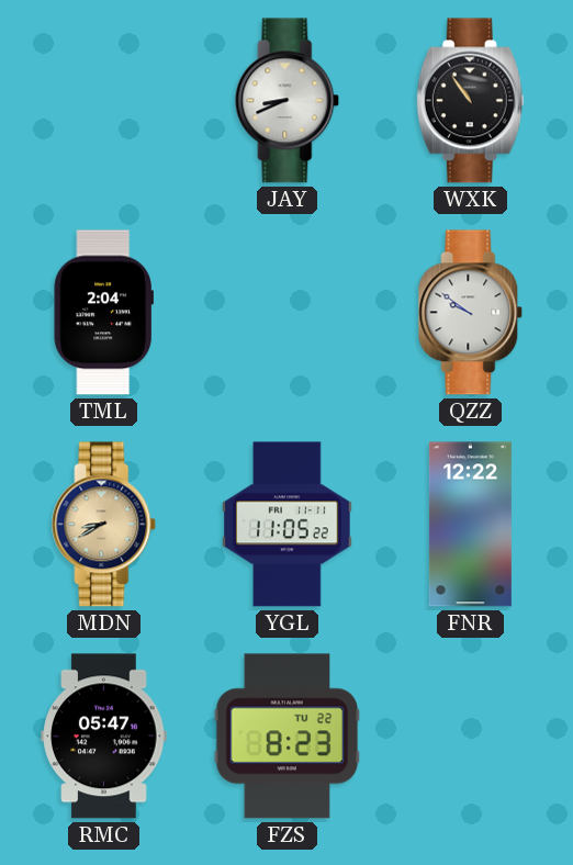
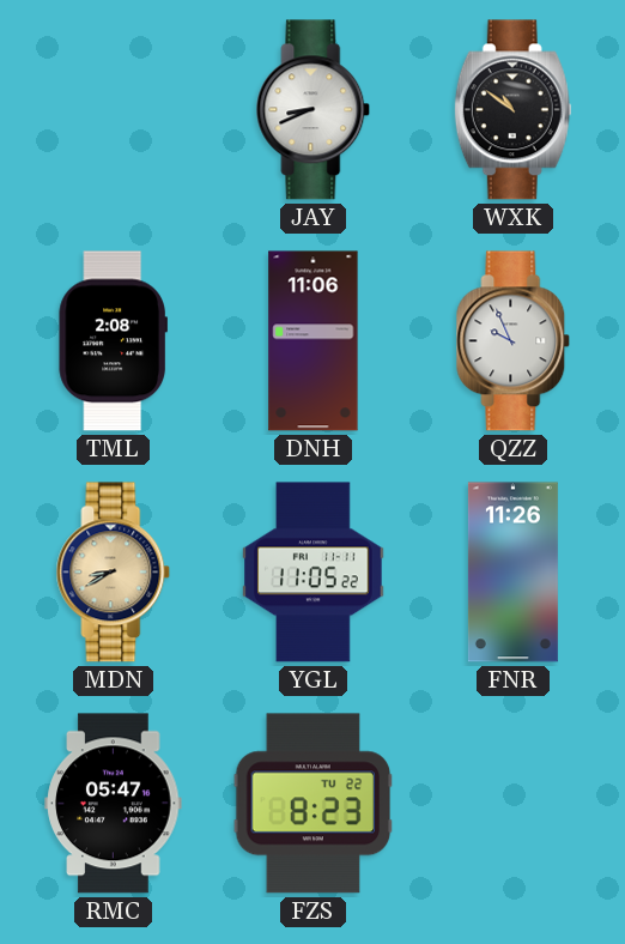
WXK: 10:54 -> 10:51
TML: 2:04 -> 2:08
DNH: none -> 11:06
QZZ: 9:51 -> 9:56
FNR: 12:22 -> 11:26
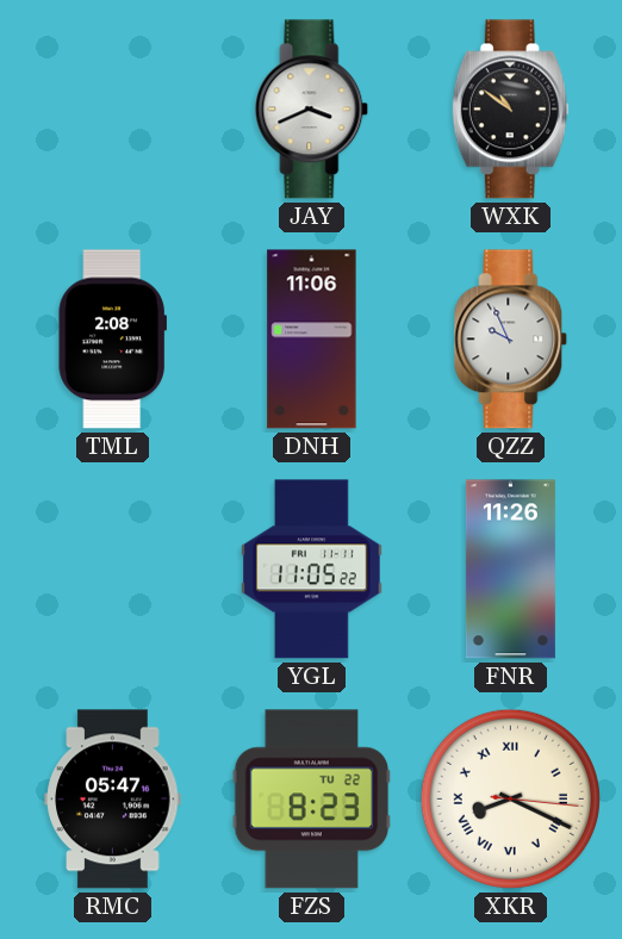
JAY: 8:41 -> 3:41
MDN: 8:40 -> none
XKR: none -> 8:19
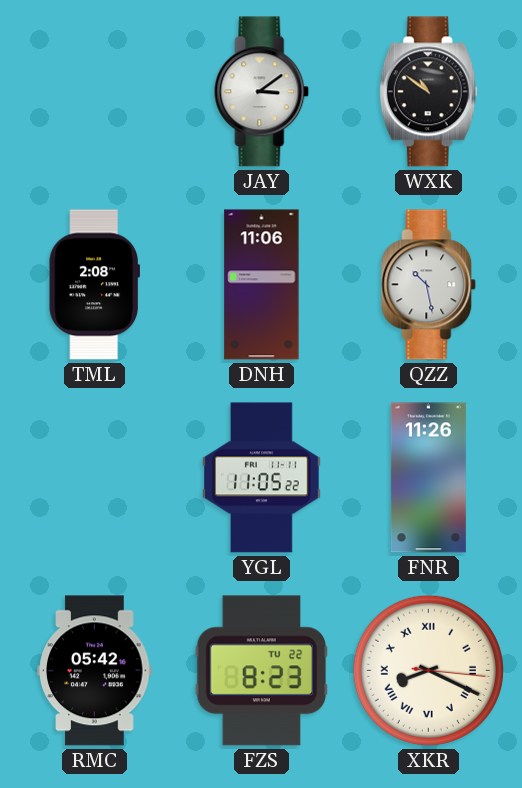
JAY: 3:41 -> 3:09
QZZ: 9:56 -> 10:28
RMC: 05:47 -> 05:42
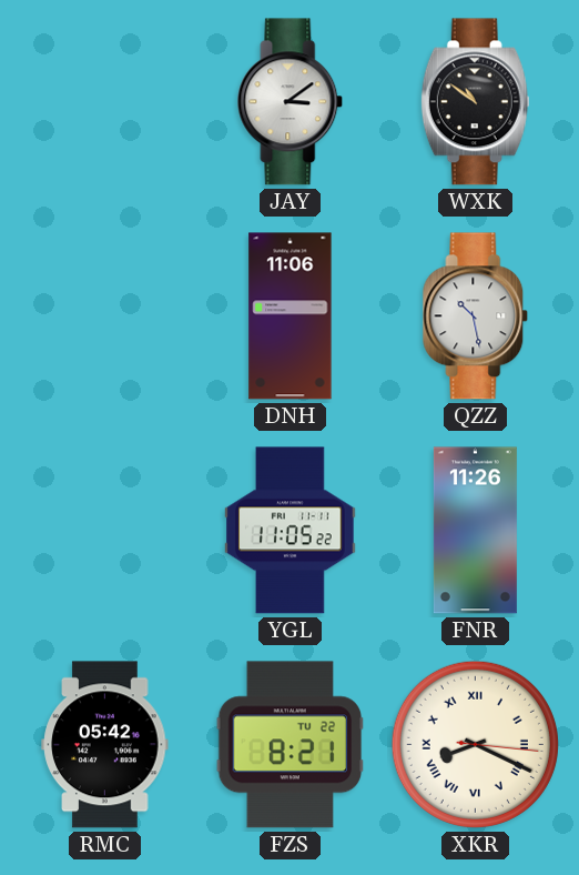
TML: 2:08 -> none
FZS: 8:23 -> 8:21
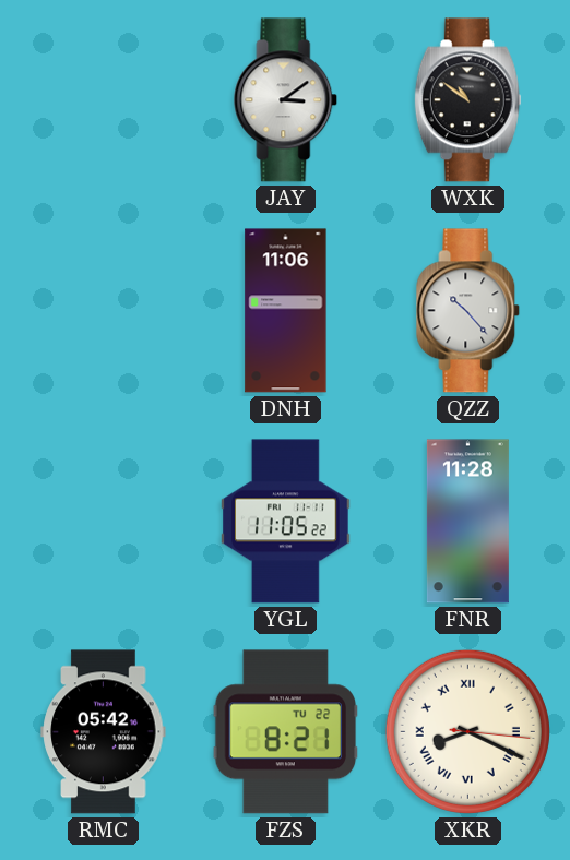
QZZ: 10:28 -> 10:23
FNR: 11:26 -> 11:28
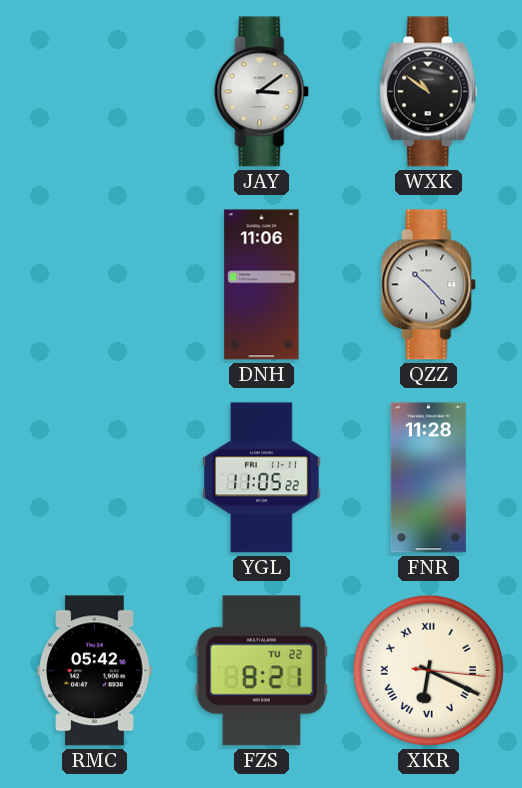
XKR: 8:19 -> 6:19
